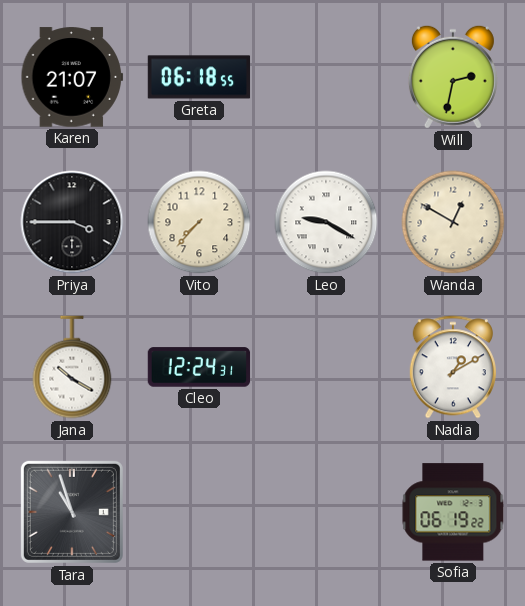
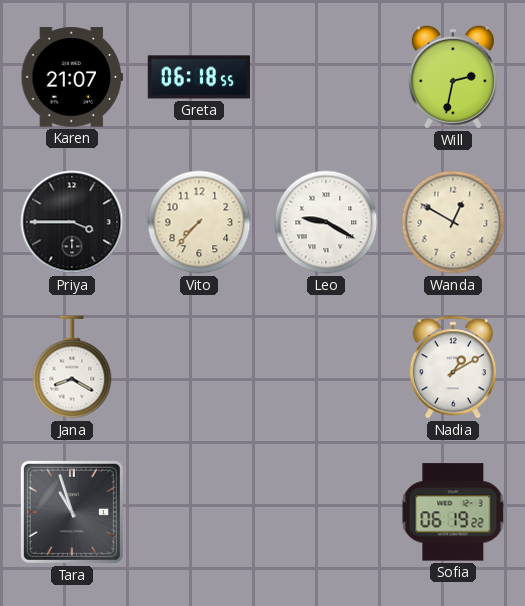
Jana: 10:20 -> 8:20
Cleo: 12:24 -> none
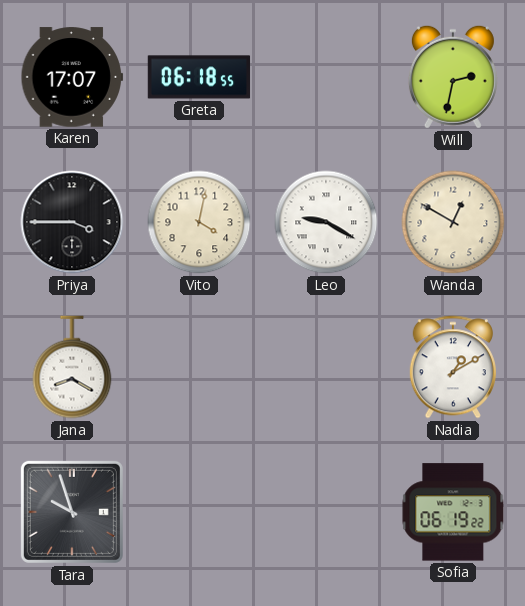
Karen: 21:07 -> 17:07
Vito: 7:37 -> 4:02
Tara: 10:57 -> 9:57
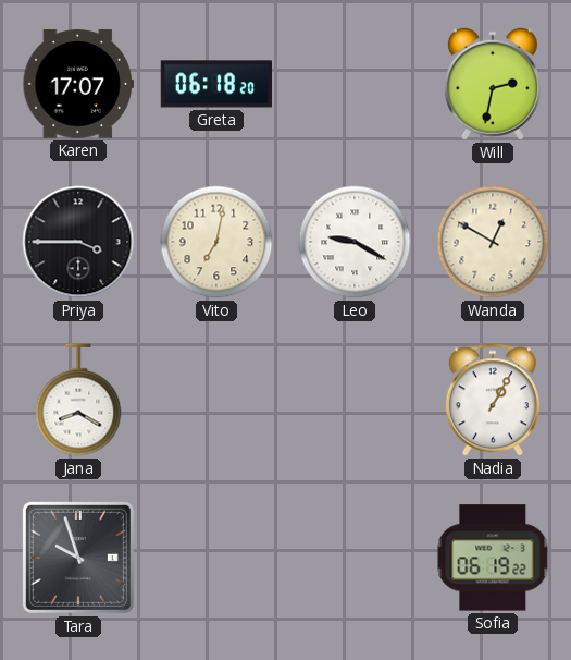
Greta: 06:18:55 -> 06:18:20
Vito: 4:02 -> 7:02
Nadia: 1:10 -> 1:05
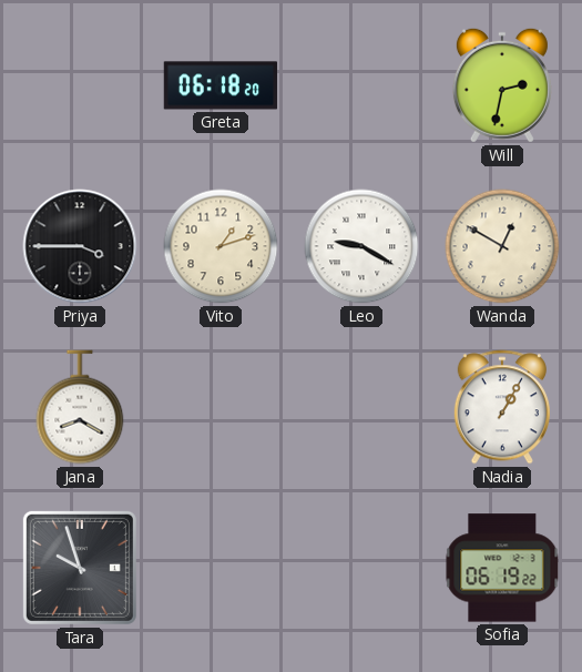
Karen: 17:07 -> none
Vito: 7:02 -> 1:12
